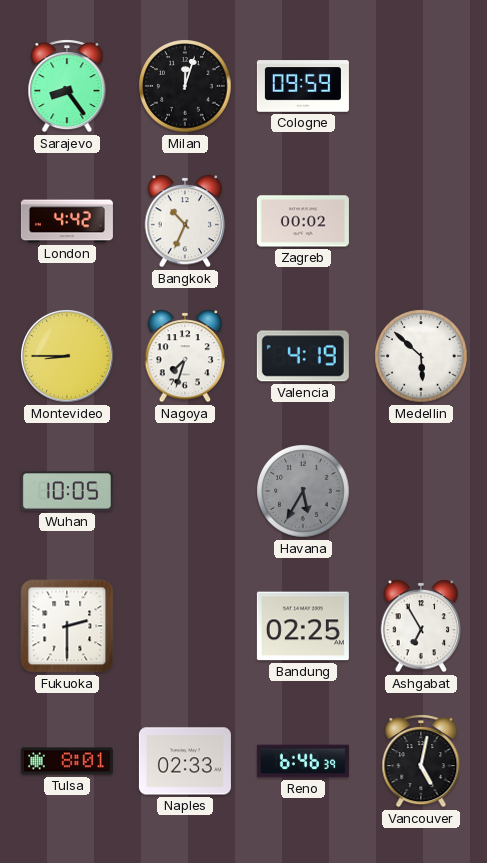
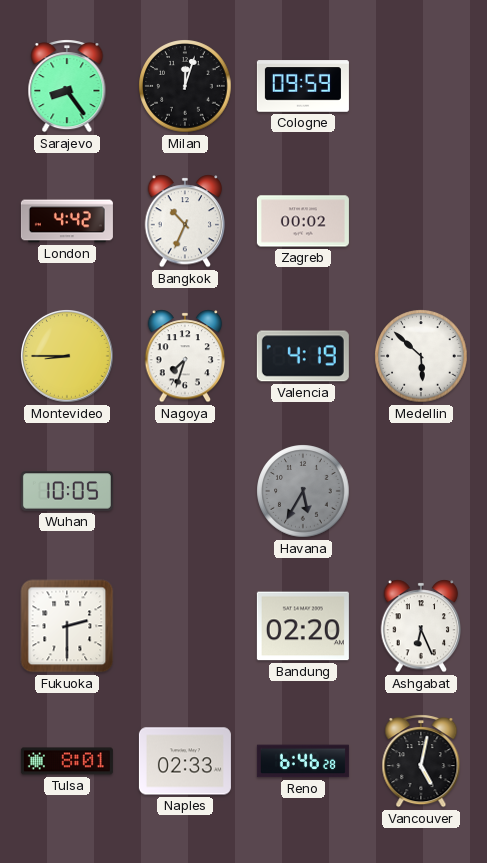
Bandung: 02:25 -> 02:20
Ashgabat: 6:55 -> 6:26
Reno: 6:46:39 -> 6:46:28
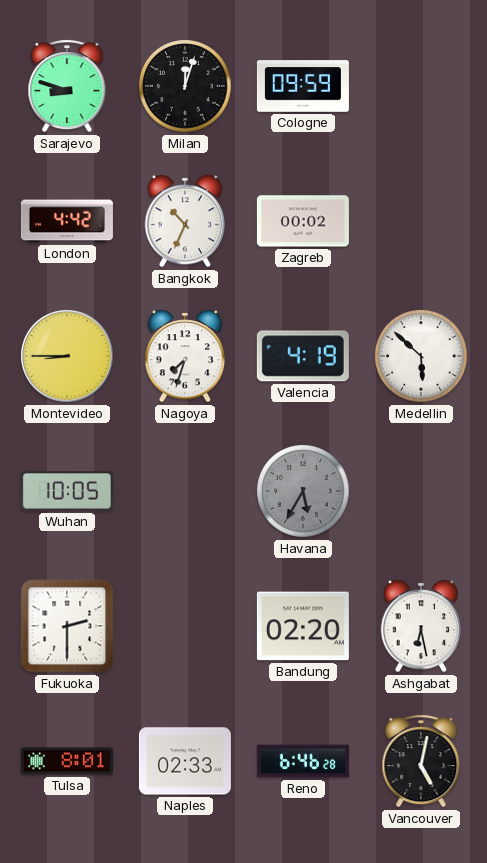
Sarajevo: 8:24 -> 8:48
Ashgabat: 6:26 -> 6:28
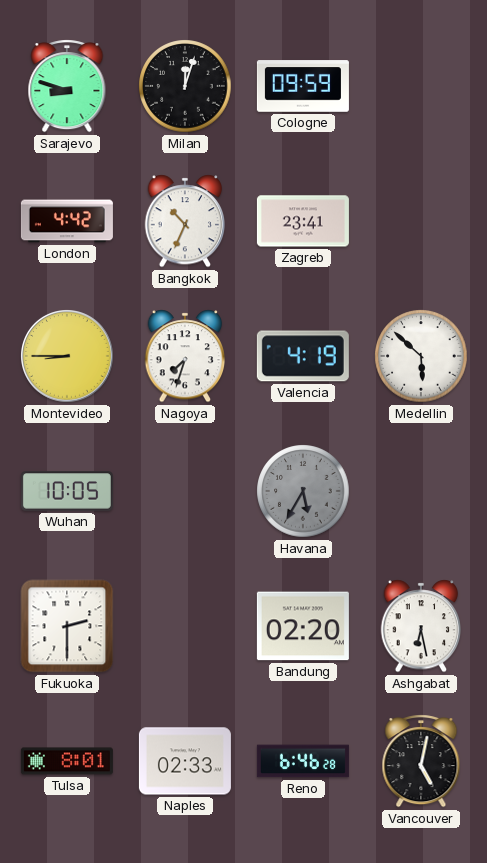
Zagreb: 00:02 -> 23:41
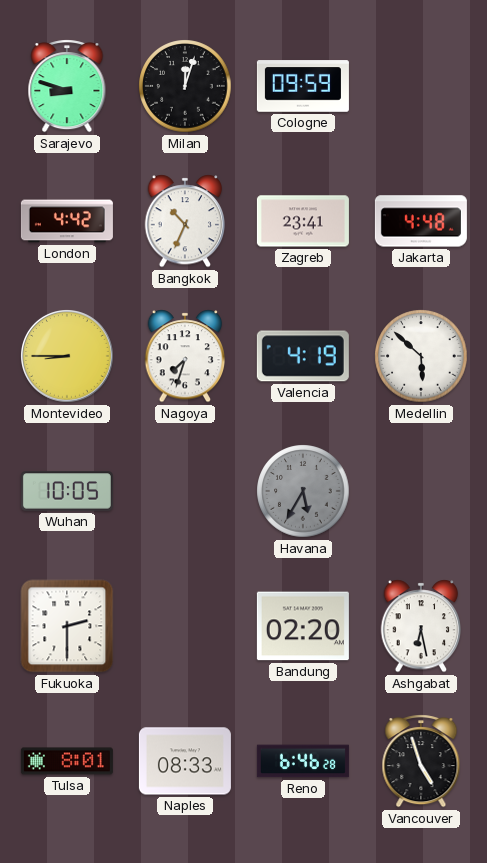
Jakarta: none -> 4:48
Naples: 02:33 -> 08:33
Vancouver: 5:02 -> 4:57
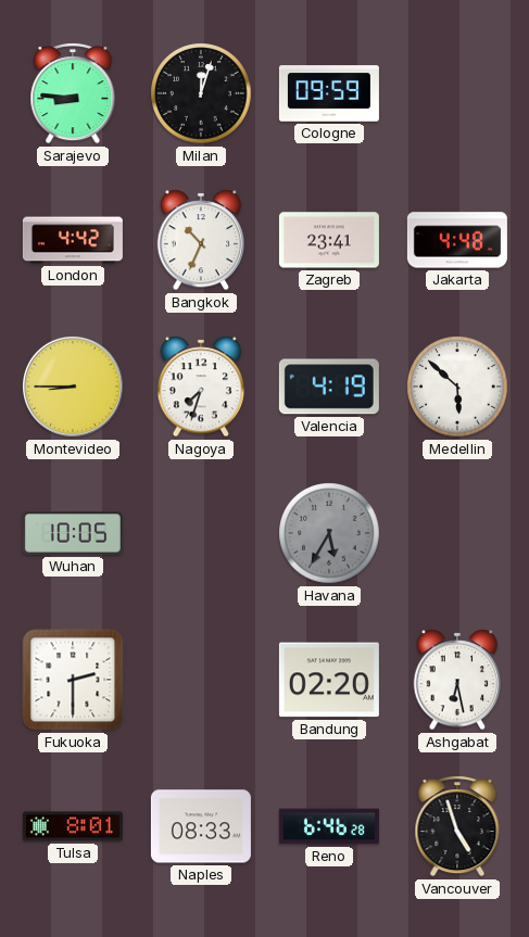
Sarajevo: 8:48 -> 8:46
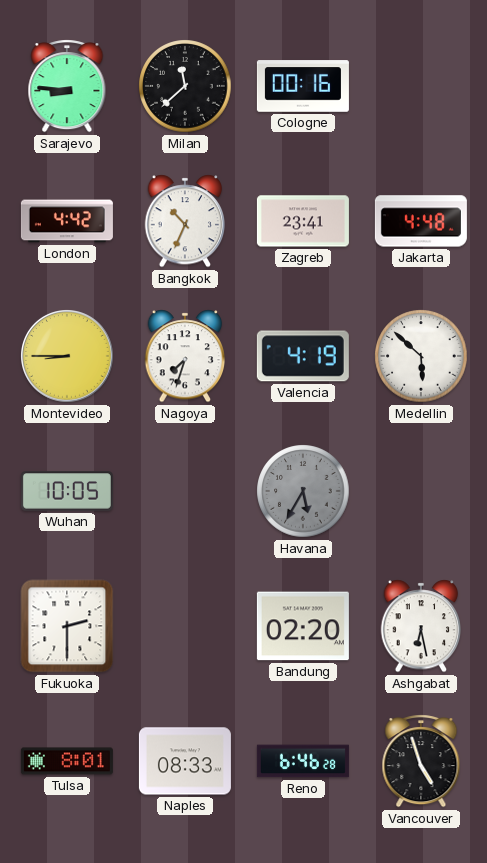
Milan: 12:03 -> 11:38
Cologne: 09:59 -> 00:16
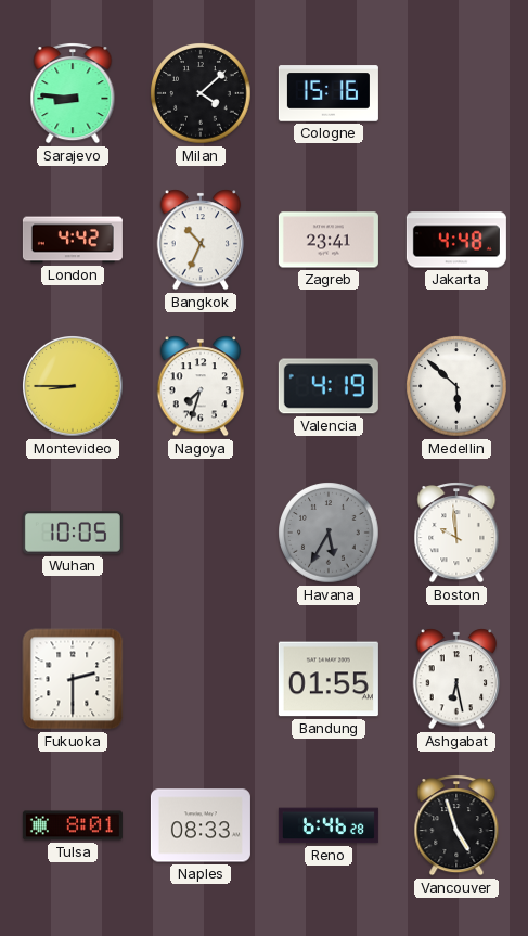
Milan: 11:38 -> 4:08
Cologne: 00:16 -> 15:16
Boston: none -> 9:59
Bandung: 02:20 -> 01:55
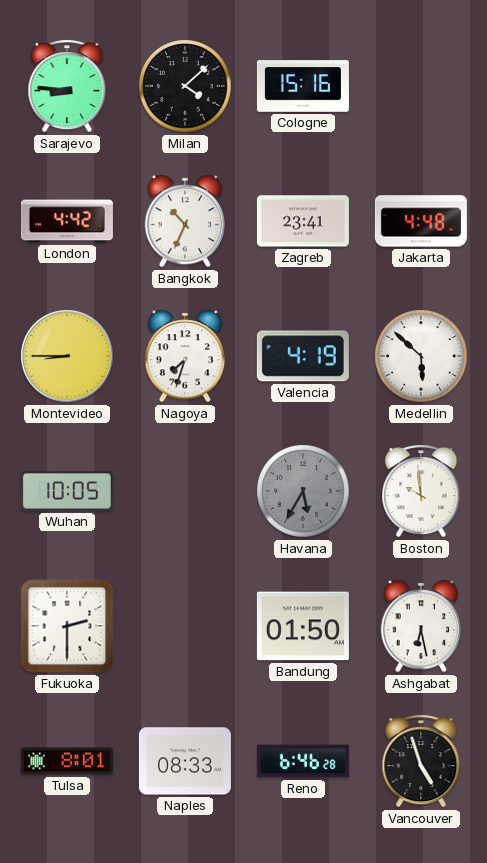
Bandung: 01:55 -> 01:50
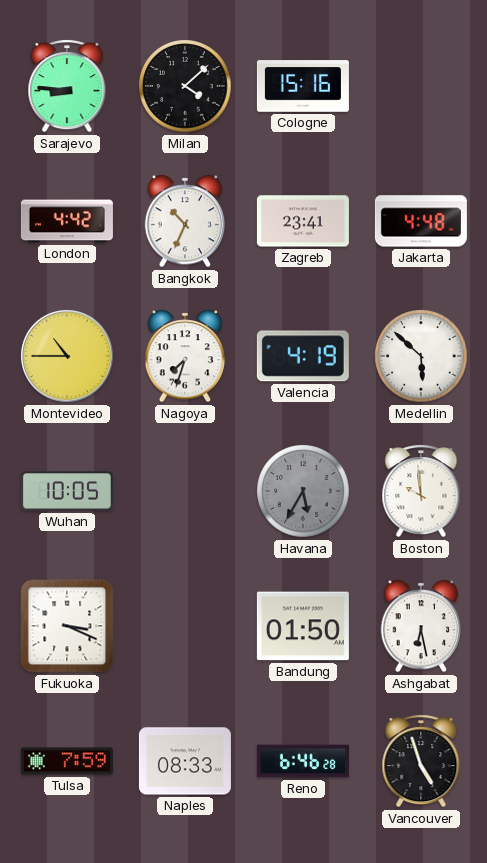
Montevideo: 8:45 -> 10:45
Fukuoka: 2:30 -> 3:19
Tulsa: 8:01 -> 7:59
